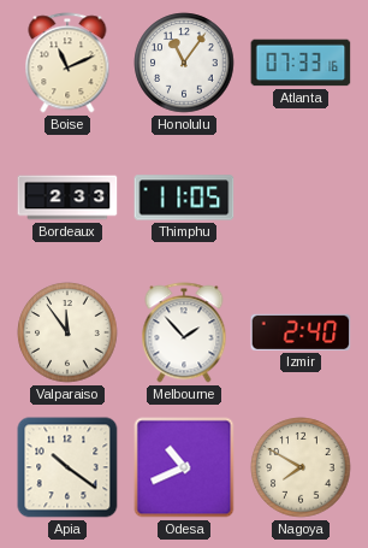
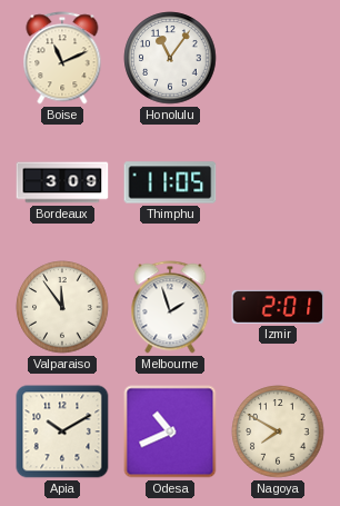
Atlanta: 07:33 -> none
Bordeaux: 2:33 -> 3:09
Melbourne: 1:53 -> 1:57
Izmir: 2:40 -> 2:01
Apia: 10:21 -> 10:10
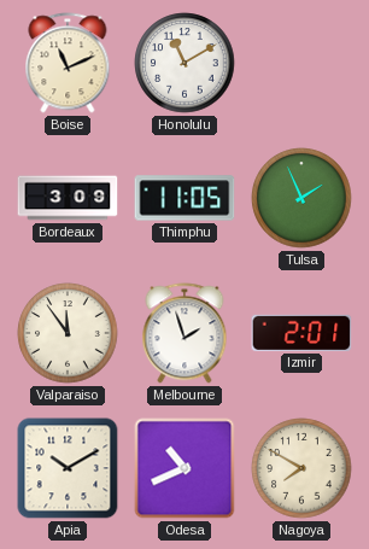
Honolulu: 11:06 -> 11:10
Tulsa: none -> 1:56
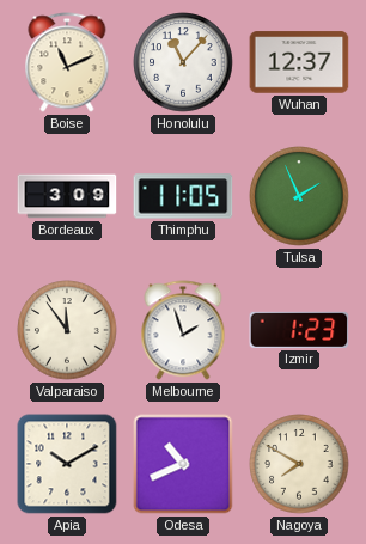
Honolulu: 11:10 -> 11:07
Wuhan: none -> 12:37
Izmir: 2:01 -> 1:23
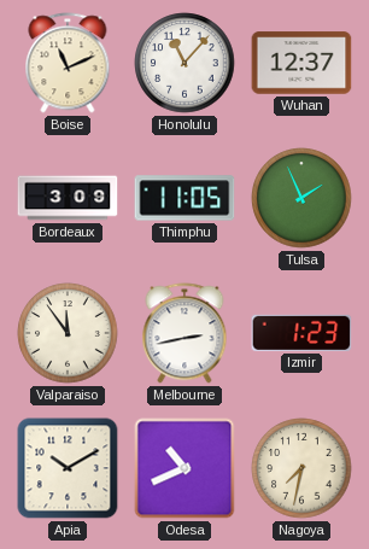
Melbourne: 1:57 -> 2:43
Nagoya: 7:50 -> 7:32
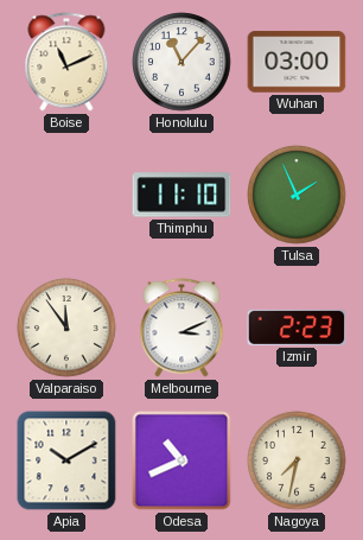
Wuhan: 12:37 -> 03:00
Bordeaux: 3:09 -> none
Thimphu: 11:05 -> 11:10
Melbourne: 2:43 -> 3:11
Izmir: 1:23 -> 2:23
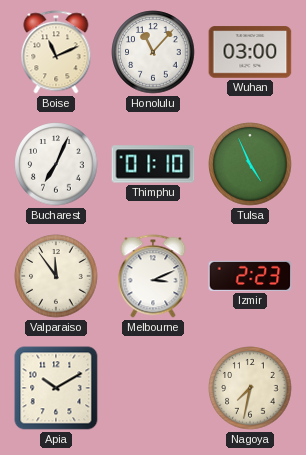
Bucharest: none -> 7:04
Thimphu: 11:10 -> 01:10
Tulsa: 1:56 -> 4:56
Odesa: 10:41 -> none
